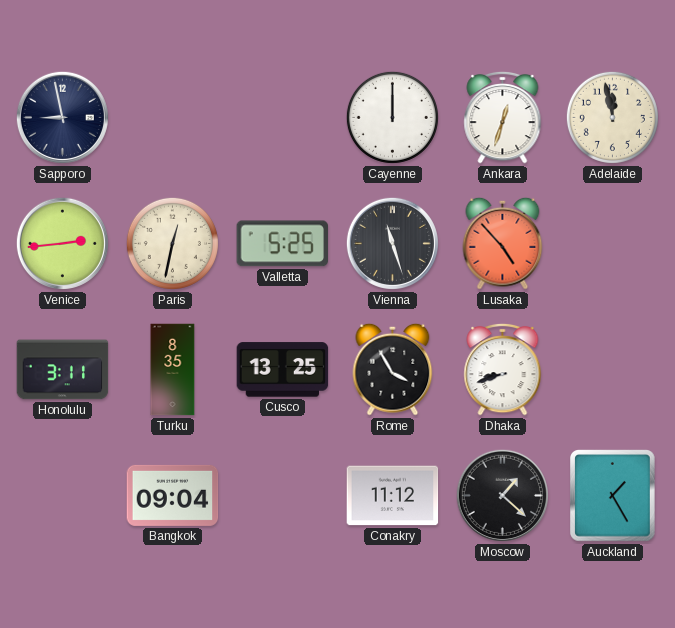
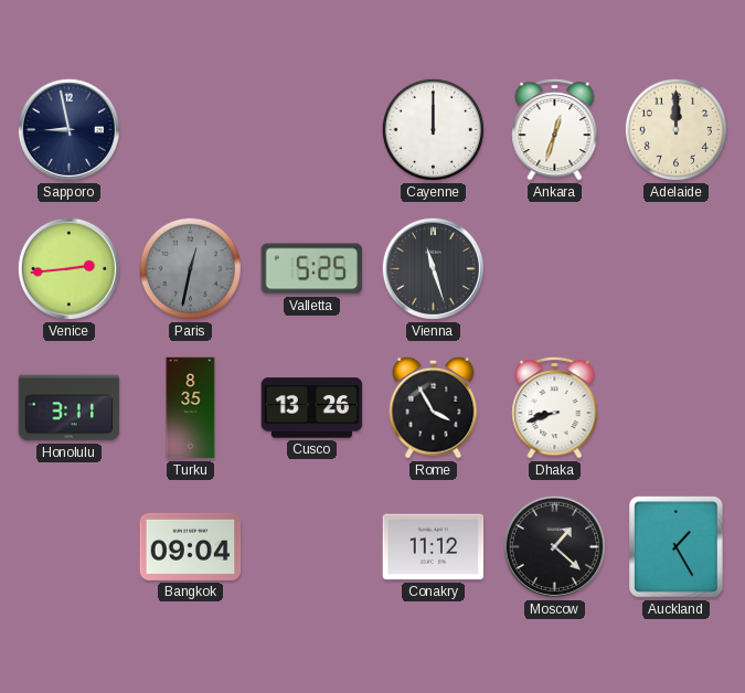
Adelaide: 11:58 -> 12:00
Paris dial: cream -> grey
Lusaka: 4:53 -> none
Cusco: 13:25 -> 13:26
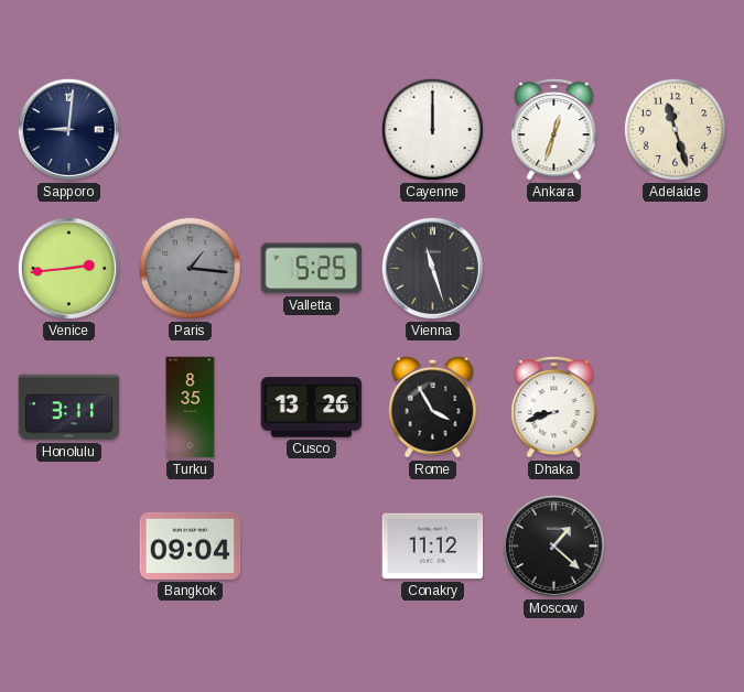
Sapporo: 8:58 -> 9:01
Adelaide: 12:00 -> 11:27
Paris: 12:32 -> 1:16
Auckland: 1:25 -> none
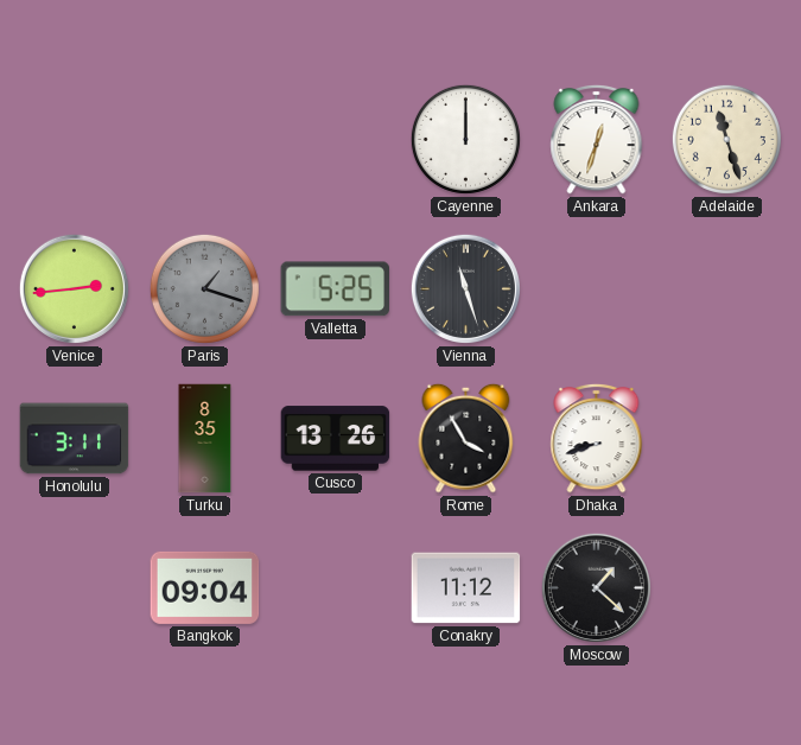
Sapporo: 9:01 -> none
Paris: 1:16 -> 1:18
